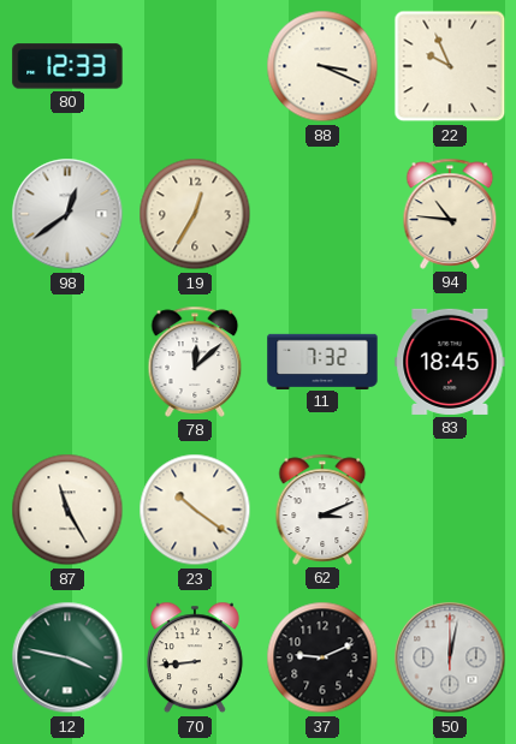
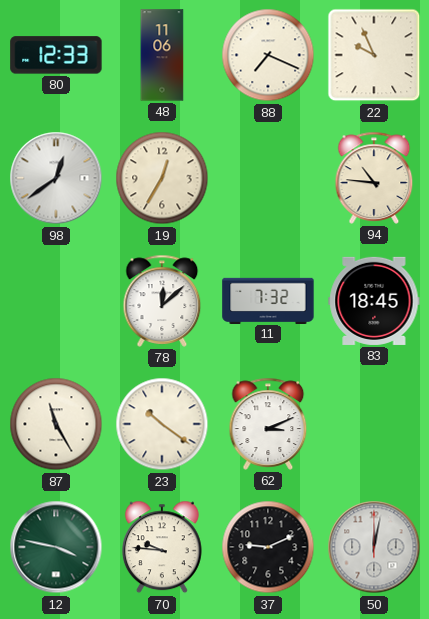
48: none -> 11:06
88: 3:19 -> 7:19
70: 8:44 -> 9:46
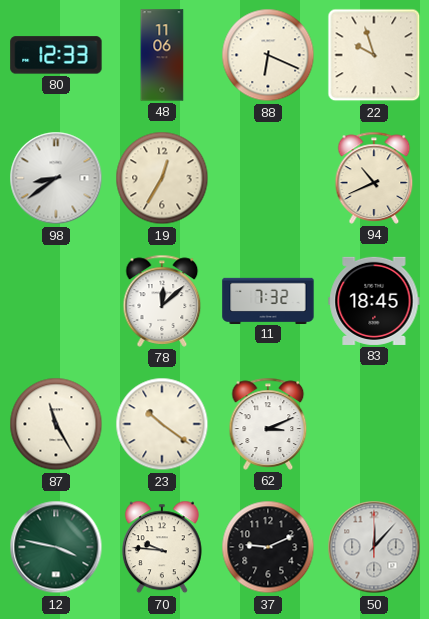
88: 7:19 -> 6:19
22: 9:56 -> 9:57
98: 12:39 -> 8:39
94: 10:46 -> 10:41
50: 12:02 -> 12:07
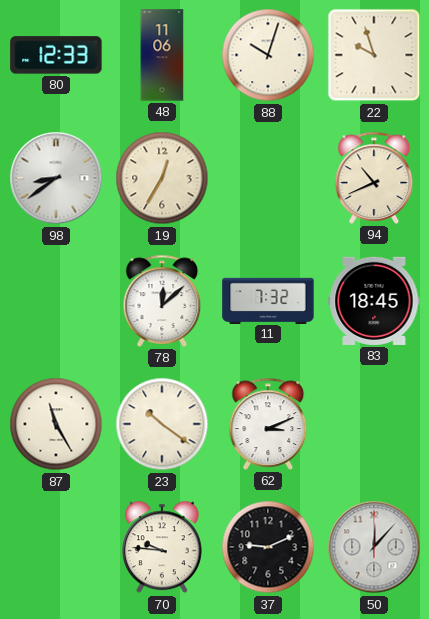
88: 6:19 -> 10:03
12: 3:47 -> none
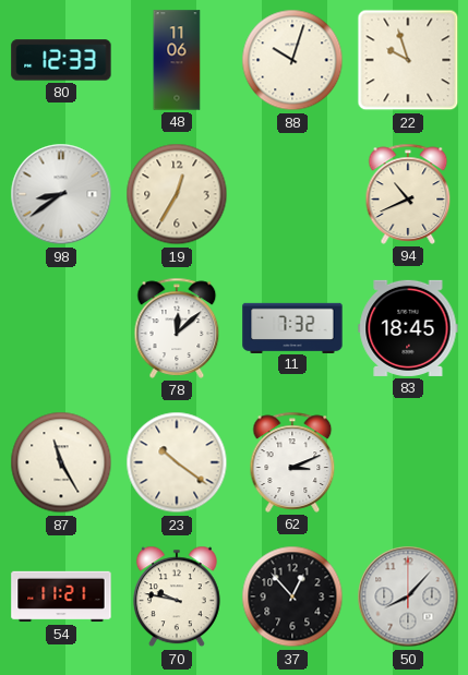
54: none -> 11:21
70: 9:46 -> 9:47
37: 9:11 -> 12:53
50: 12:07 -> 8:07
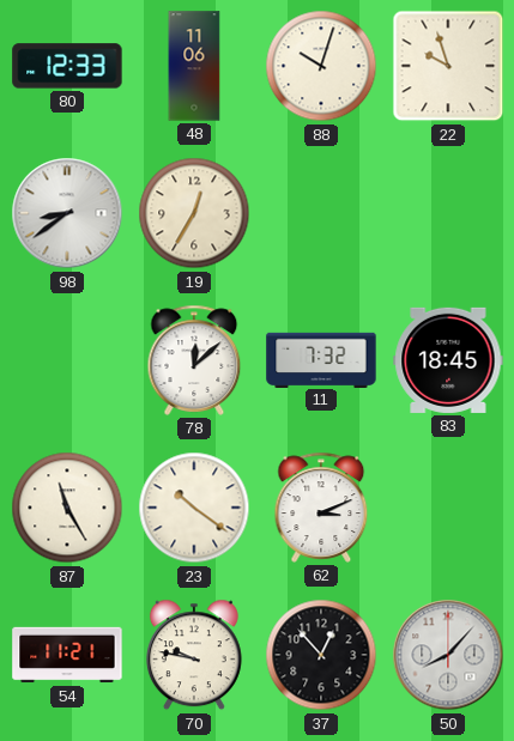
94: 10:41 -> none
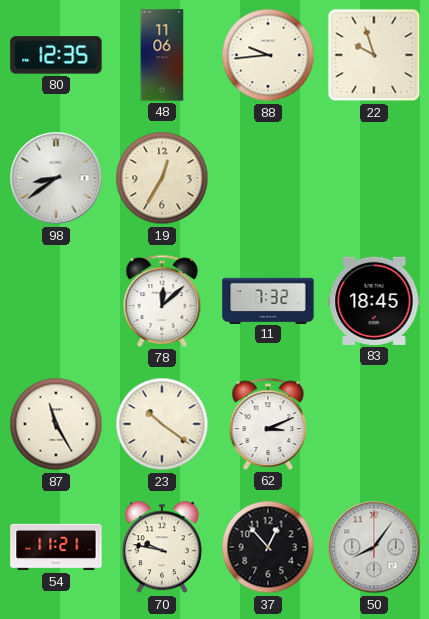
80: 12:33 -> 12:35
88: 10:03 -> 9:44
50: 8:07 -> 8:06
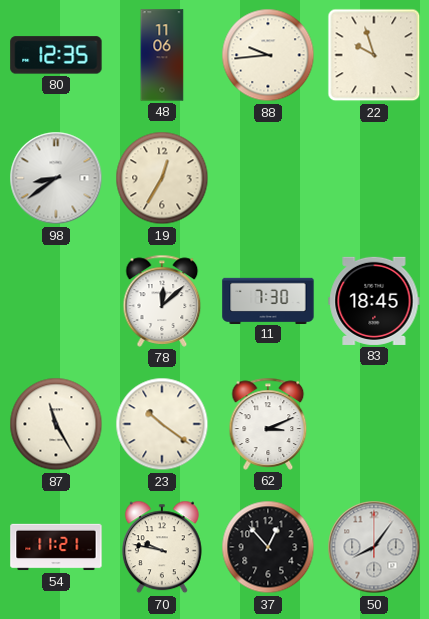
11: 7:32 -> 7:30
